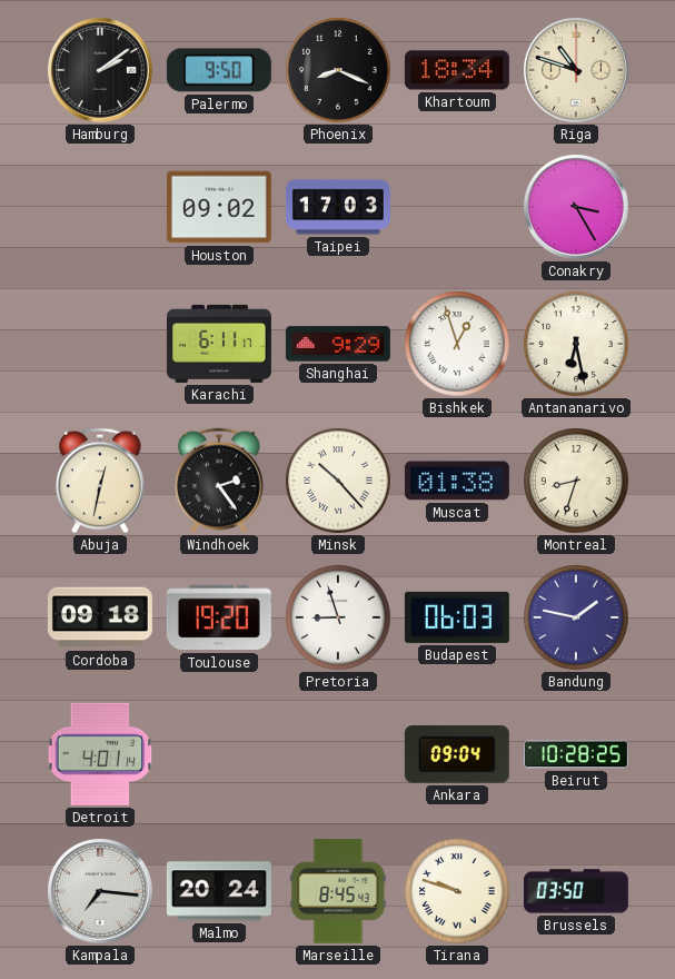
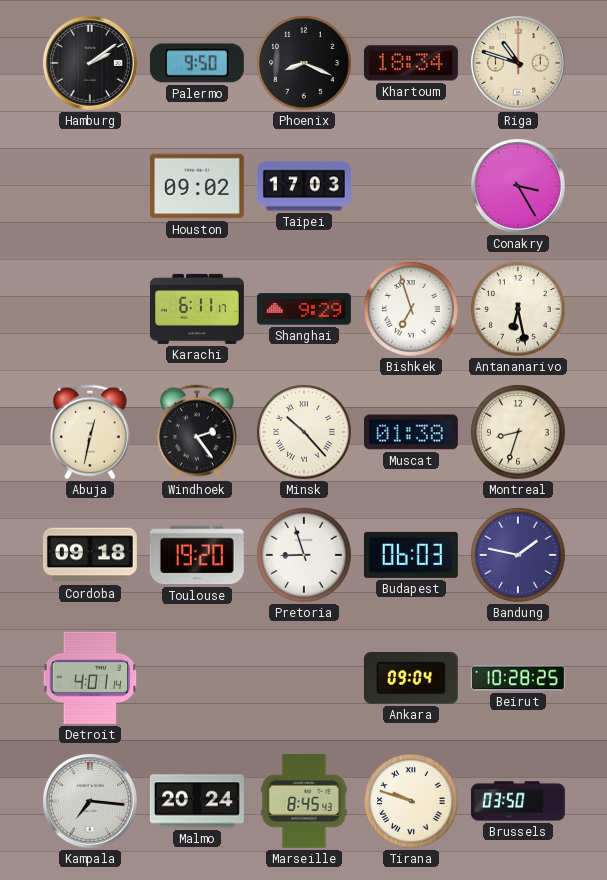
Bishkek: 12:57 -> 6:57
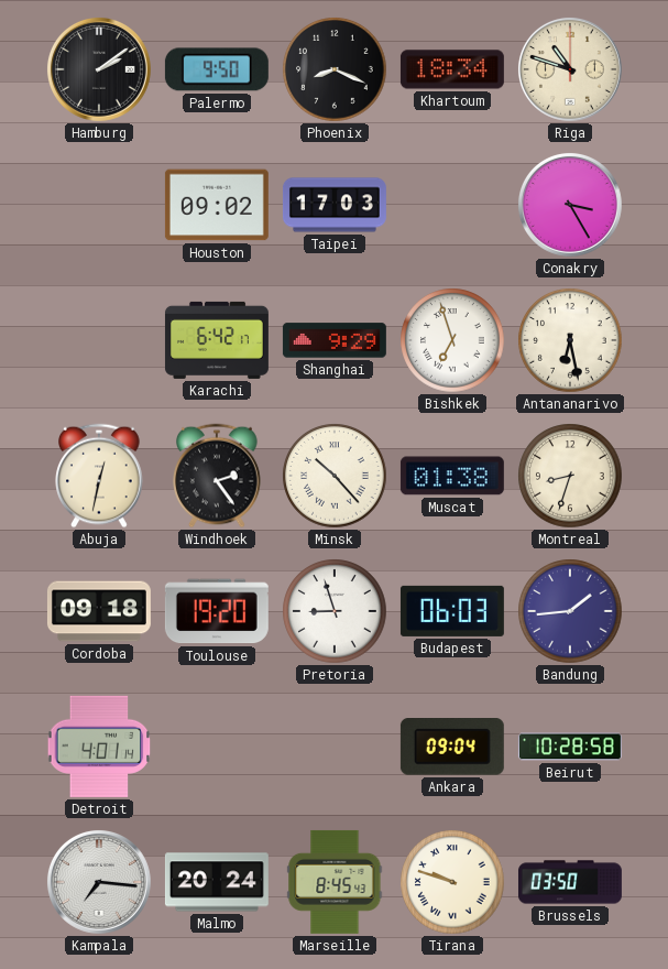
Karachi: 6:11 -> 6:42
Bandung: 1:47 -> 1:44
Beirut: 10:28:25 -> 10:28:58
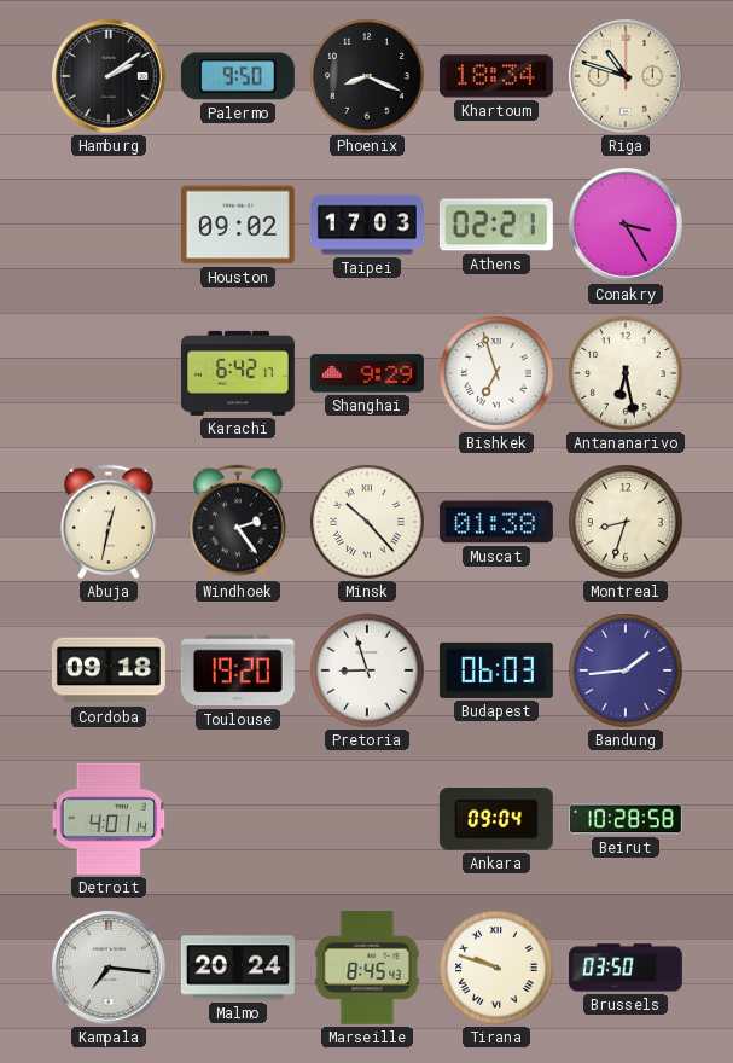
Athens: none -> 02:21
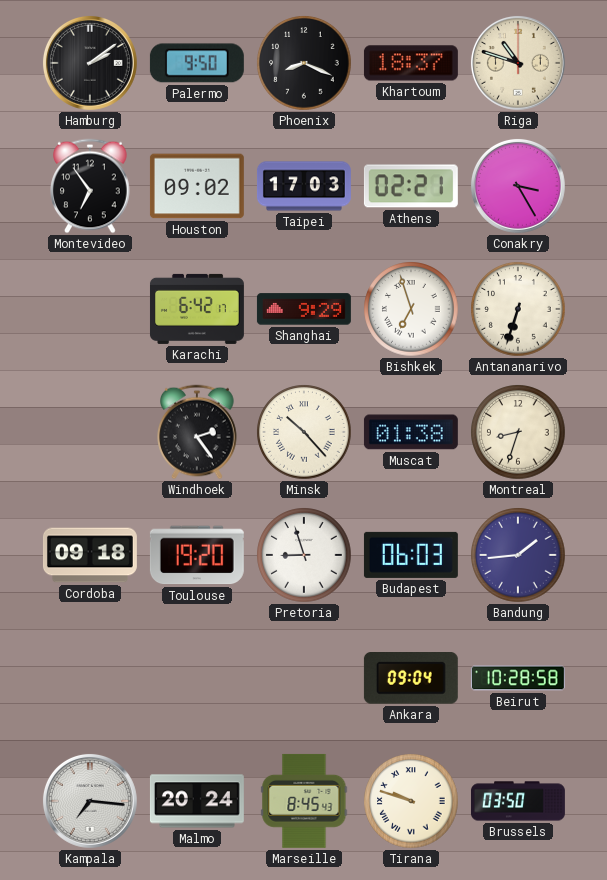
Khartoum: 18:34 -> 18:37
Montevideo: none -> 6:54
Antananarivo: 6:28 -> 6:33
Abuja: 12:32 -> none
Detroit: 4:01 -> none
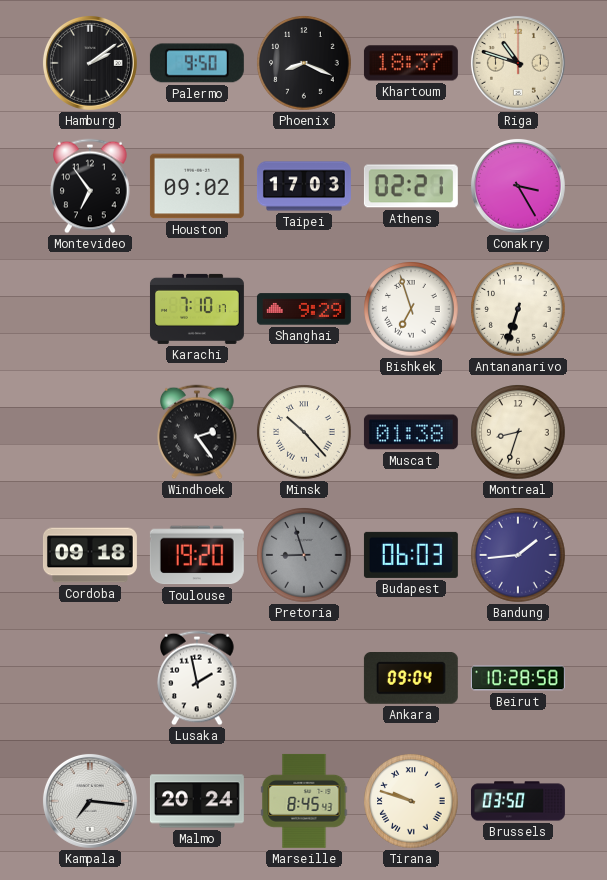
Karachi: 6:42 -> 7:10
Pretoria dial: white -> grey
Lusaka: none -> 1:58
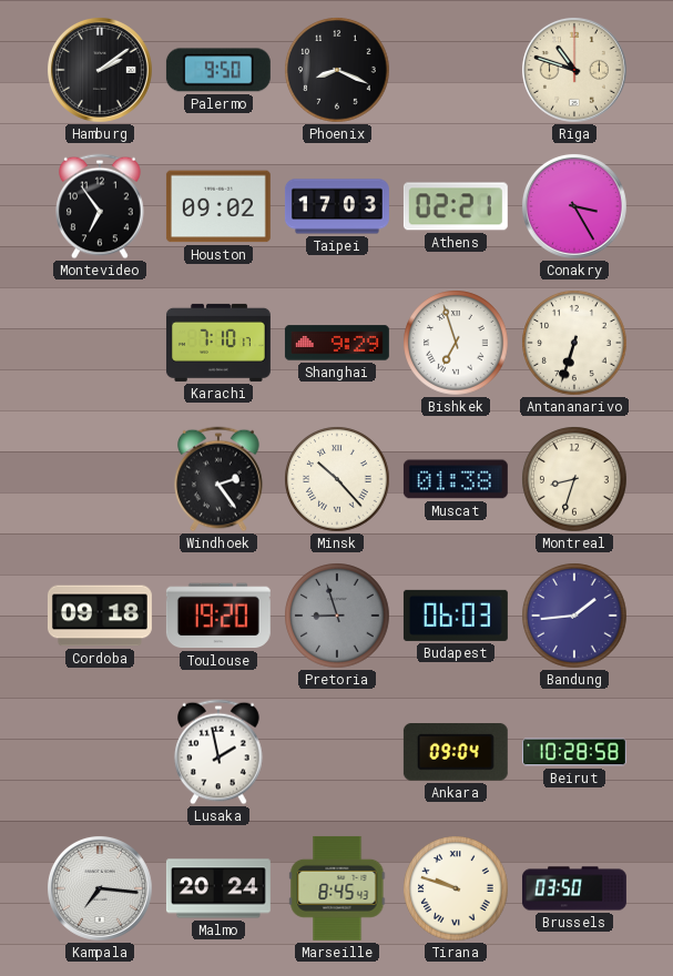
Khartoum: 18:37 -> none
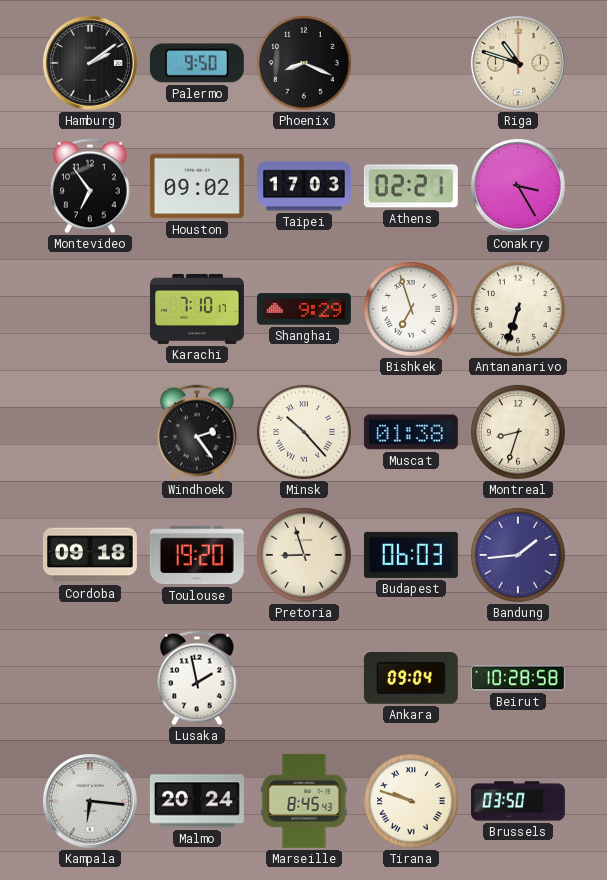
Pretoria dial: grey -> cream
Kampala: 7:16 -> 6:16
